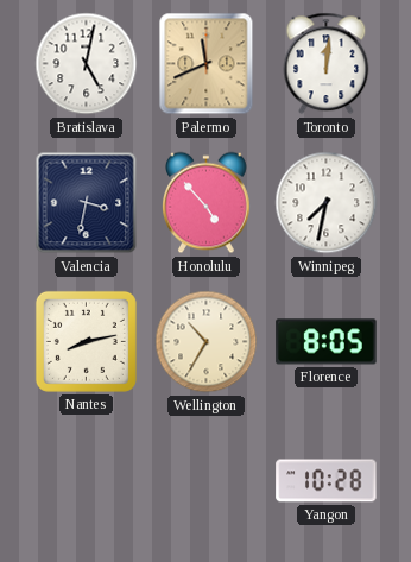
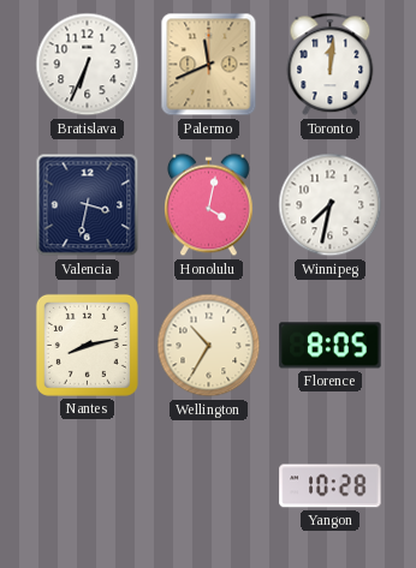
Bratislava: 5:02 -> 6:34
Honolulu: 4:53 -> 4:02
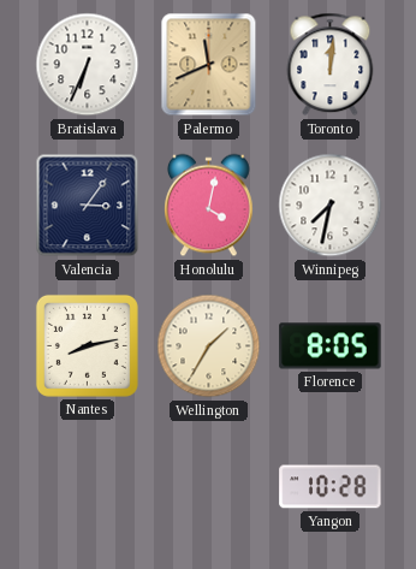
Valencia: 3:32 -> 3:06
Wellington: 10:35 -> 1:35
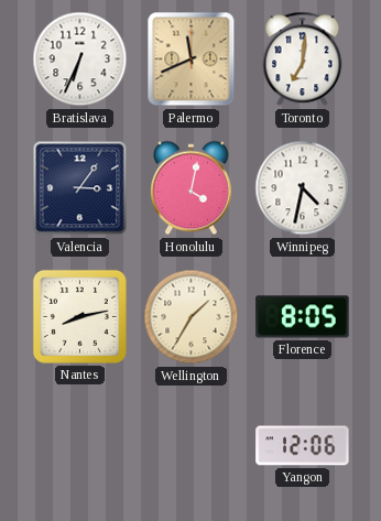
Toronto: 12:01 -> 7:01
Winnipeg: 7:32 -> 4:32
Yangon: 10:28 -> 12:06
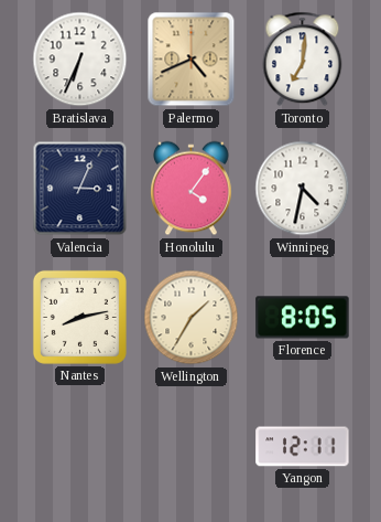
Palermo: 11:41 -> 4:41
Valencia: 3:06 -> 3:04
Honolulu: 4:02 -> 4:06
Yangon: 12:06 -> 12:11
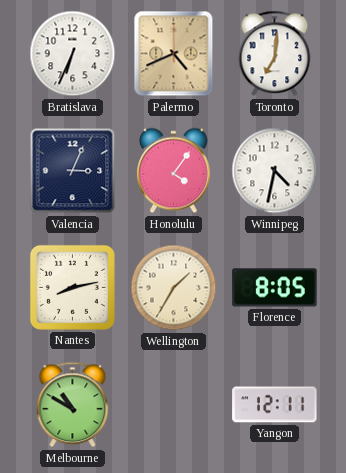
Melbourne: none -> 10:50
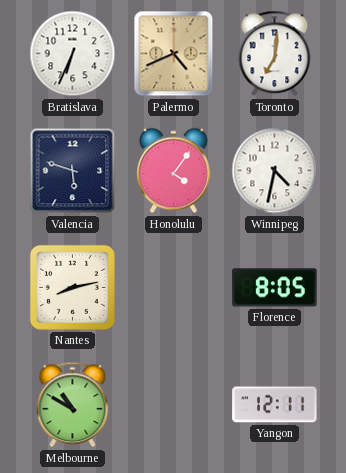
Valencia: 3:04 -> 5:48
Wellington: 1:35 -> none
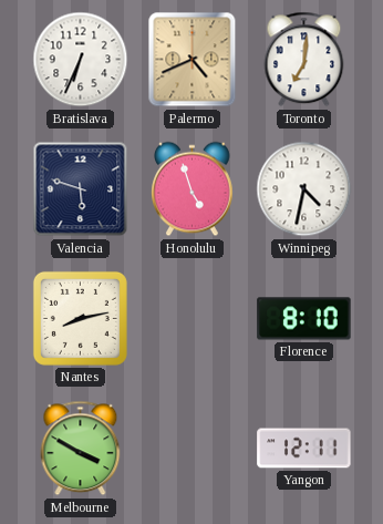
Honolulu: 4:06 -> 4:57
Florence: 8:05 -> 8:10
Melbourne: 10:50 -> 3:50
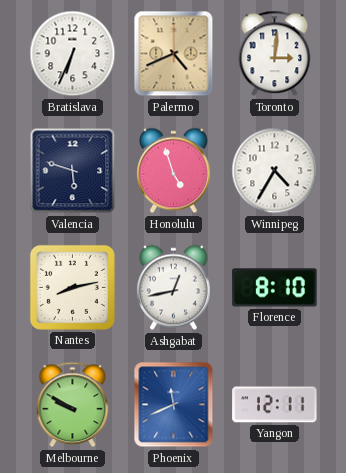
Toronto: 7:01 -> 3:01
Winnipeg: 4:32 -> 4:35
Ashgabat: none -> 12:43
Melbourne: 3:50 -> 9:50
Phoenix: none -> 11:41
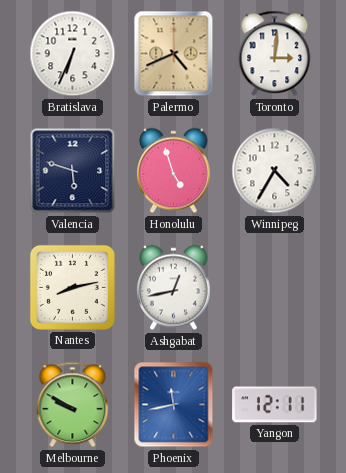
Florence: 8:10 -> none
Phoenix: 11:41 -> 11:43
